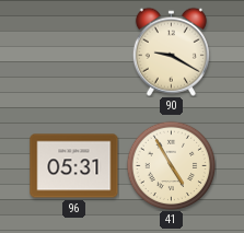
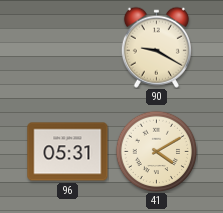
41: 4:55 -> 4:10
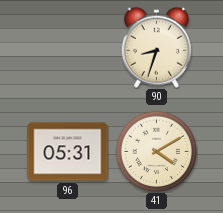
90: 9:20 -> 8:33
